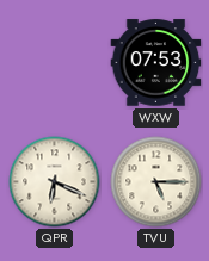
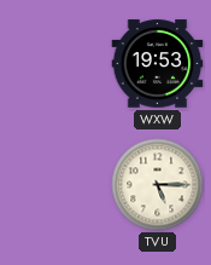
WXW: 07:53 -> 19:53
QPR: 6:19 -> none
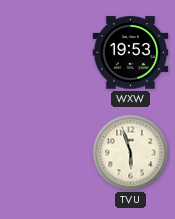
TVU: 5:15 -> 5:57
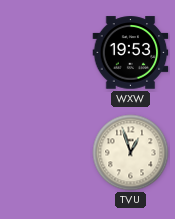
TVU: 5:57 -> 12:57
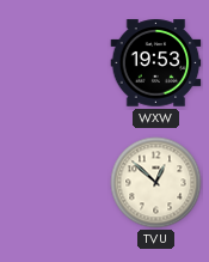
TVU: 12:57 -> 12:52
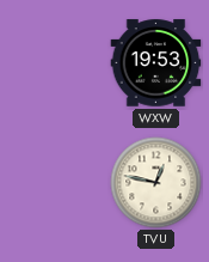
TVU: 12:52 -> 12:47
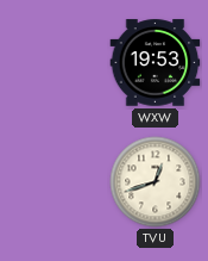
TVU: 12:47 -> 12:42
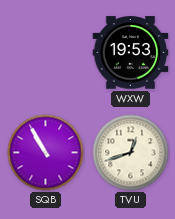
SQB: none -> 10:55
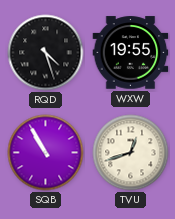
RQD: none -> 4:27
WXW: 19:53 -> 19:55
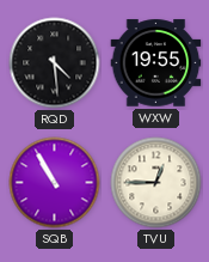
RQD: 4:27 -> 4:29
TVU: 12:42 -> 12:45
